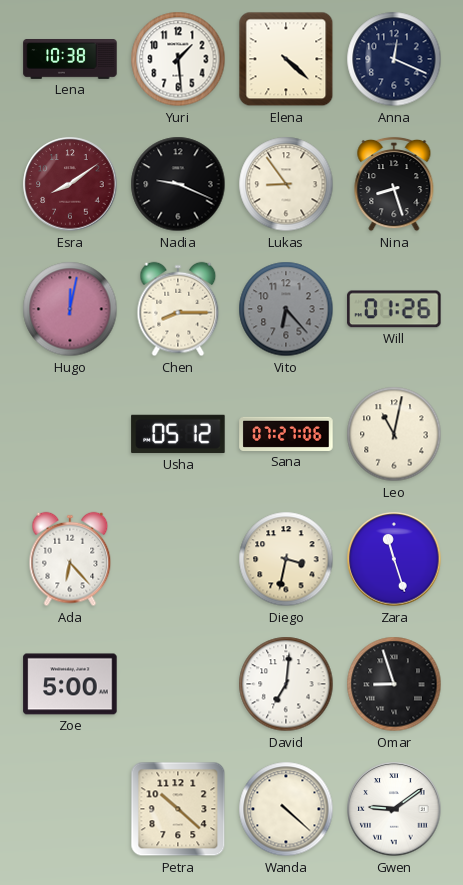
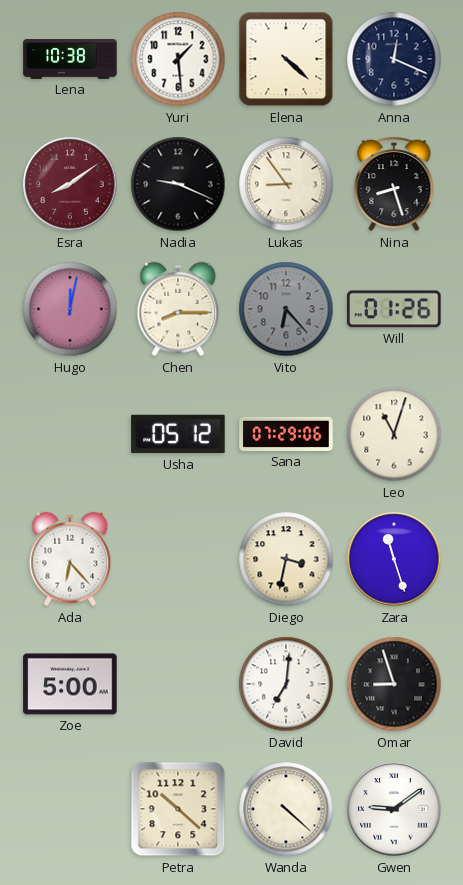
Sana: 07:27 -> 07:29
Leo: 11:02 -> 11:03
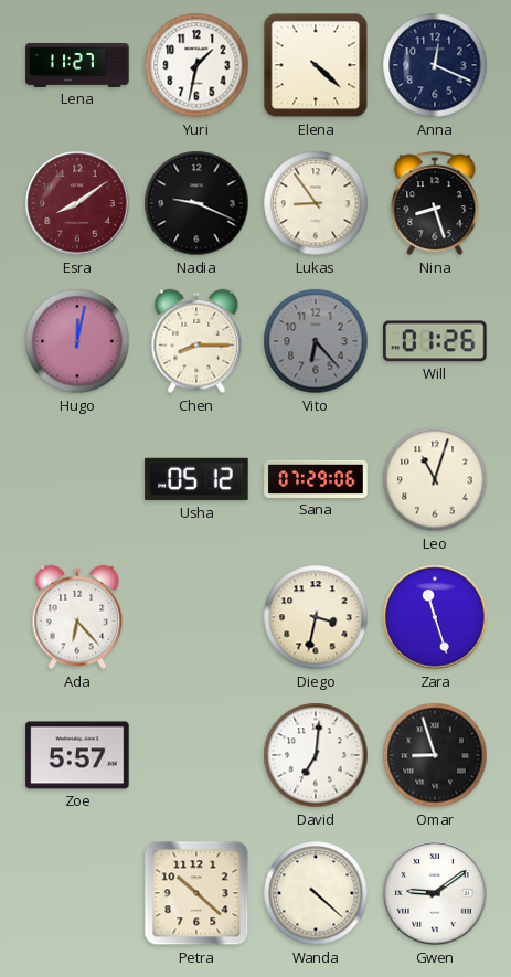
Lena: 10:38 -> 11:27
Yuri: 1:29 -> 1:32
Zoe: 5:00 -> 5:57
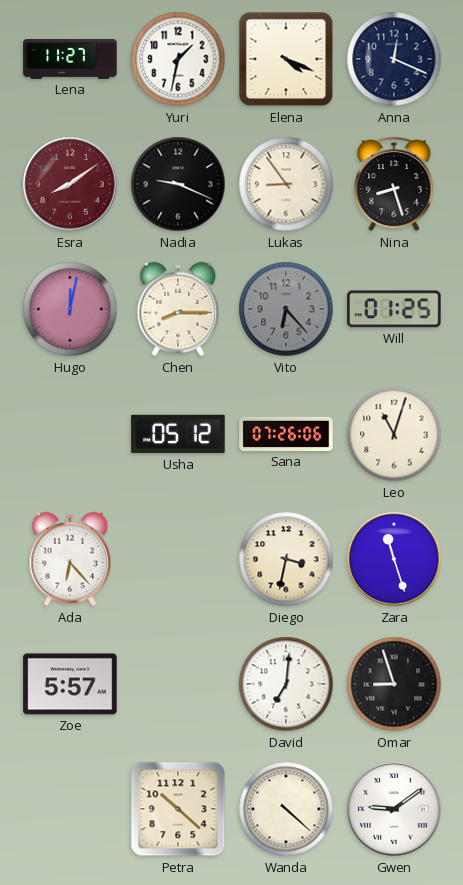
Elena: 4:22 -> 4:19
Will: 01:26 -> 01:25
Sana: 07:29 -> 07:26
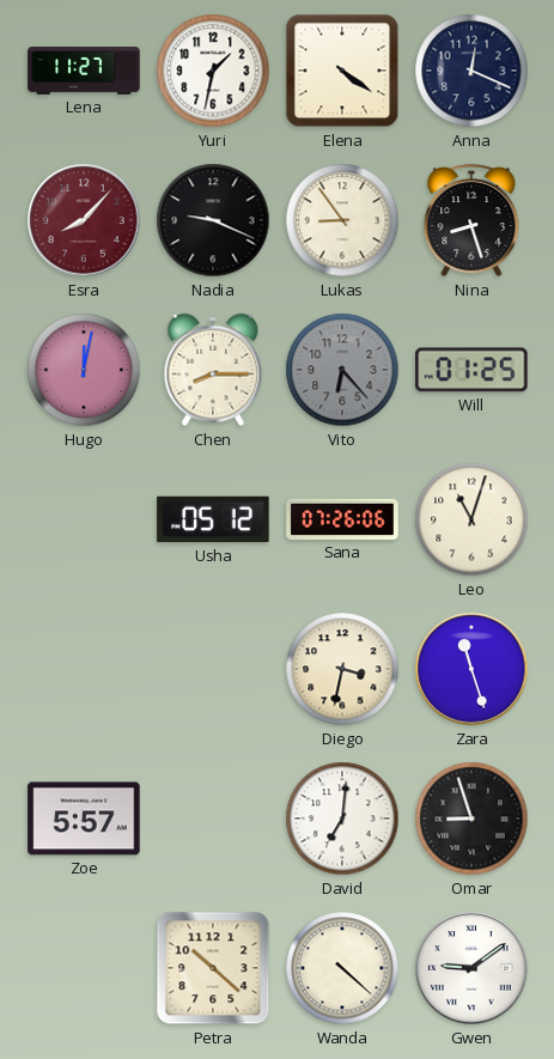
Elena: 4:19 -> 4:21
Esra: 8:09 -> 8:07
Ada: 6:23 -> none
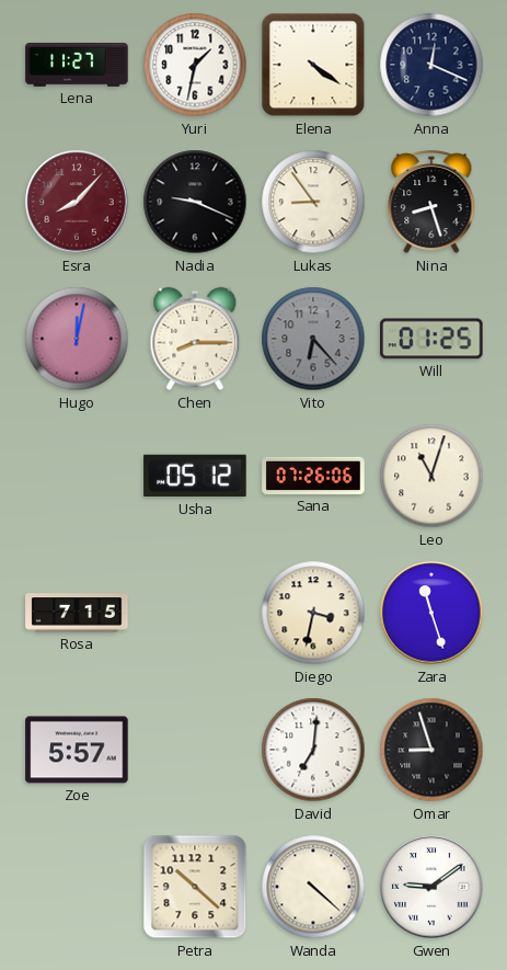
Rosa: none -> 7:15
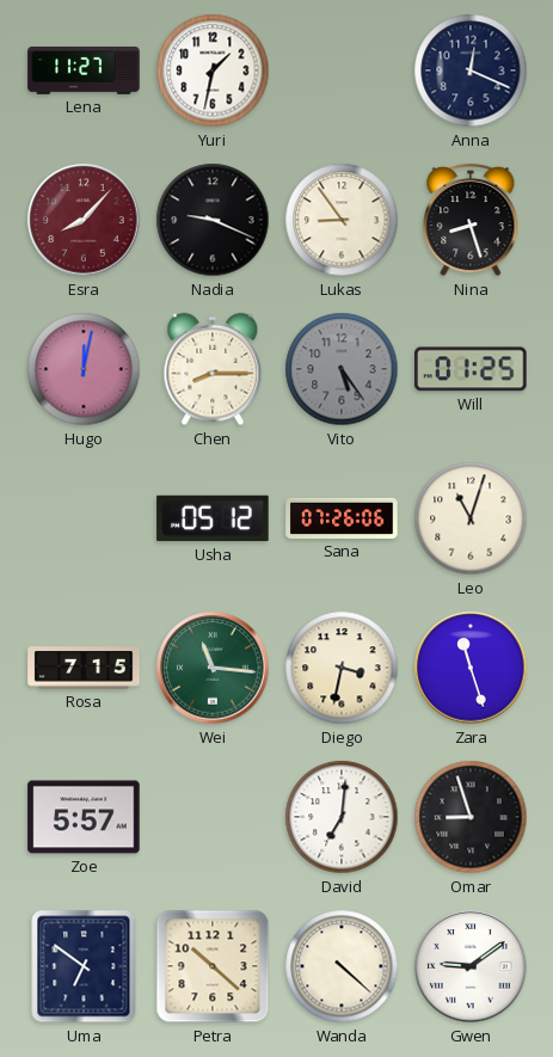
Elena: 4:21 -> none
Vito: 6:23 -> 5:24
Wei: none -> 11:16
Uma: none -> 6:51
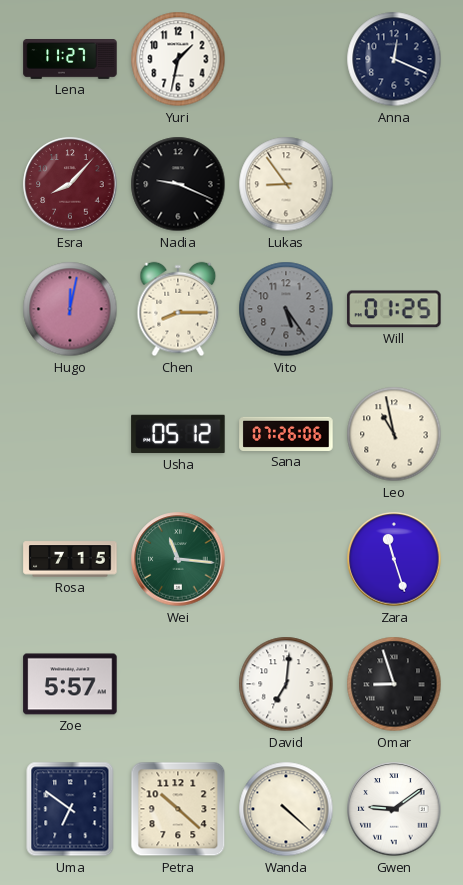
Nina: 8:27 -> none
Leo: 11:03 -> 10:58
Diego: 3:32 -> none
